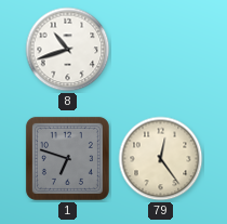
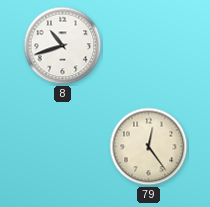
1: 6:48 -> none
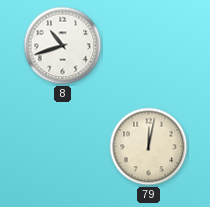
79: 12:24 -> 12:02
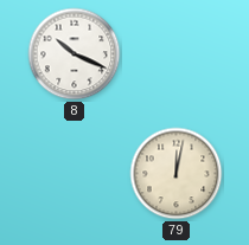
8: 10:42 -> 10:19
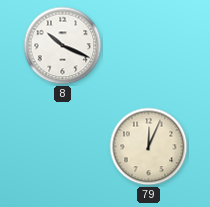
79: 12:02 -> 12:04
